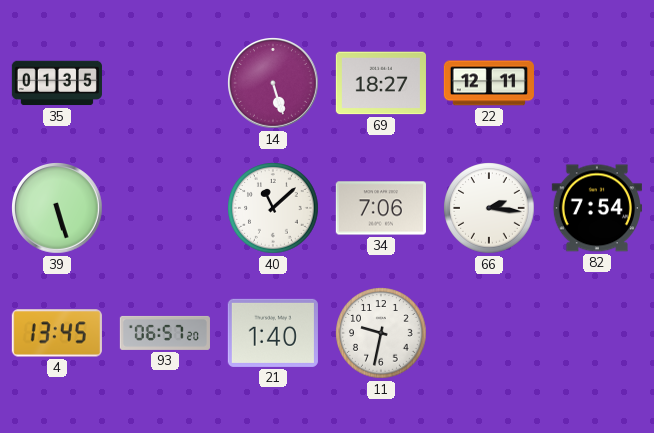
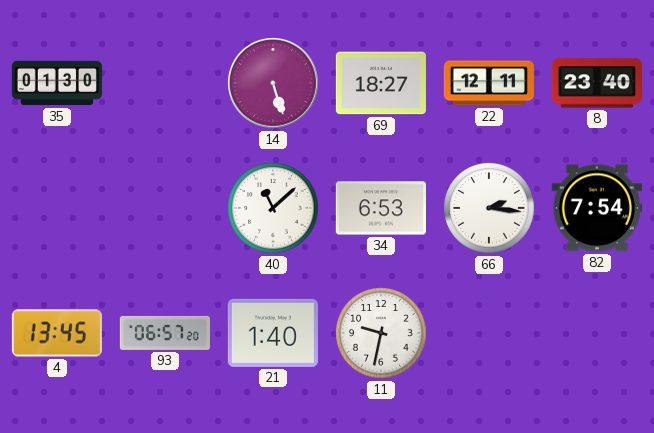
35: 01:35 -> 01:30
8: none -> 23:40
39: 5:27 -> none
34: 7:06 -> 6:53
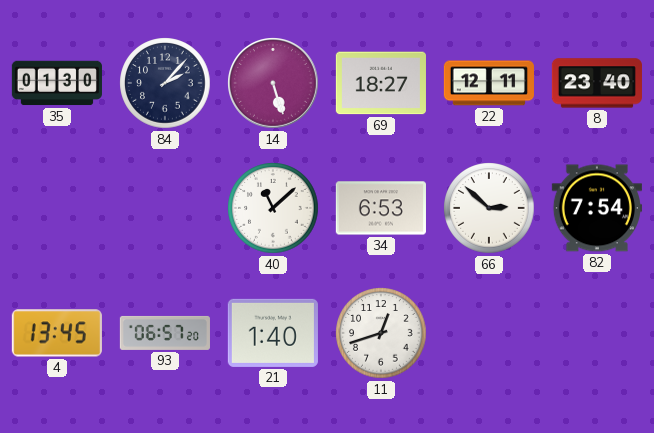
84: none -> 2:07
66: 2:16 -> 2:52
11: 9:32 -> 12:42
